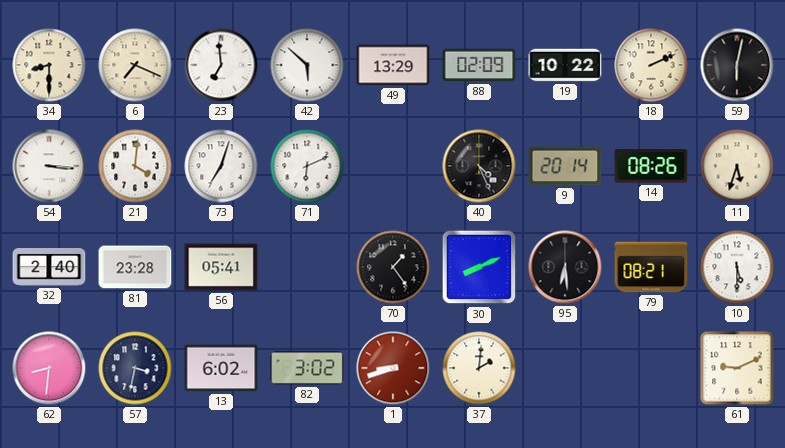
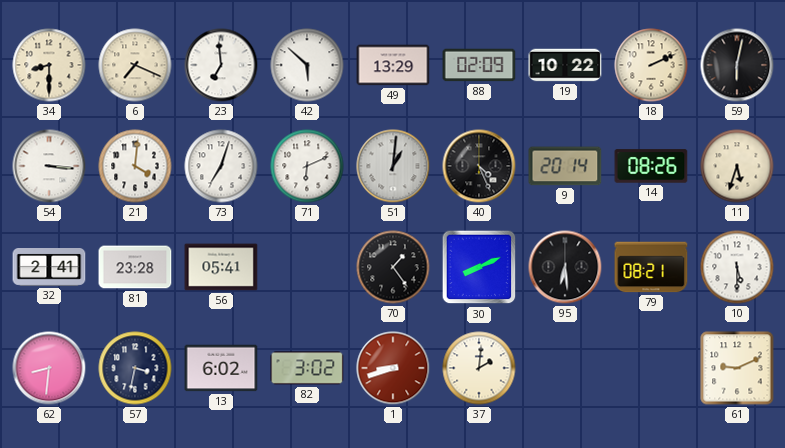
51: none -> 1:01
32: 2:40 -> 2:41
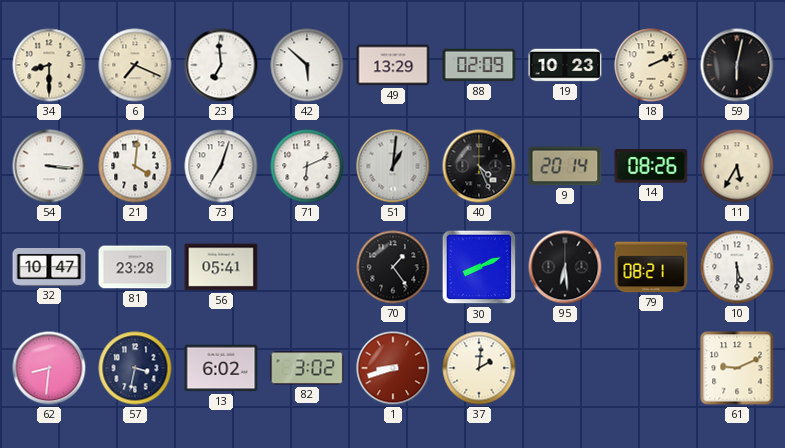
19: 10:22 -> 10:23
11: 5:33 -> 5:35
32: 2:41 -> 10:47
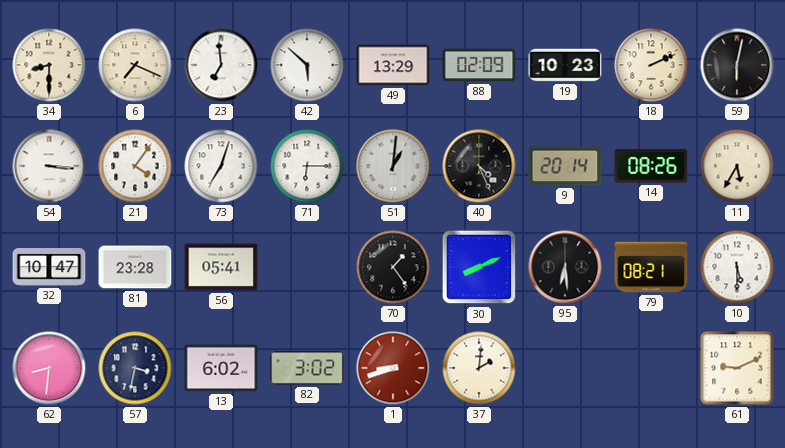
21: 4:01 -> 4:06
71: 6:11 -> 6:15
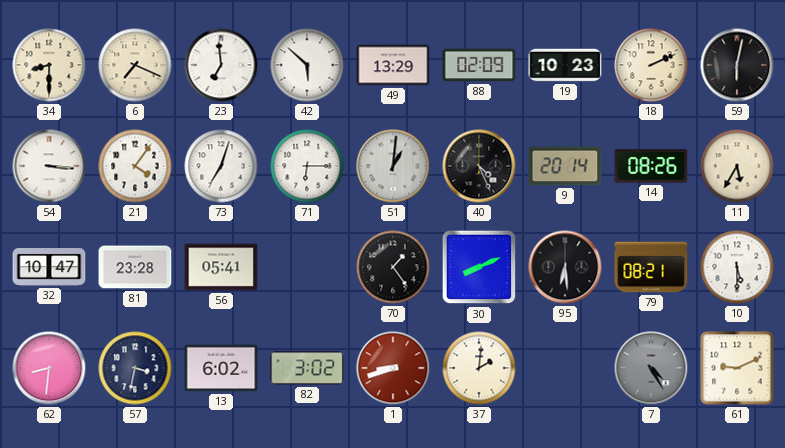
7: none -> 4:25
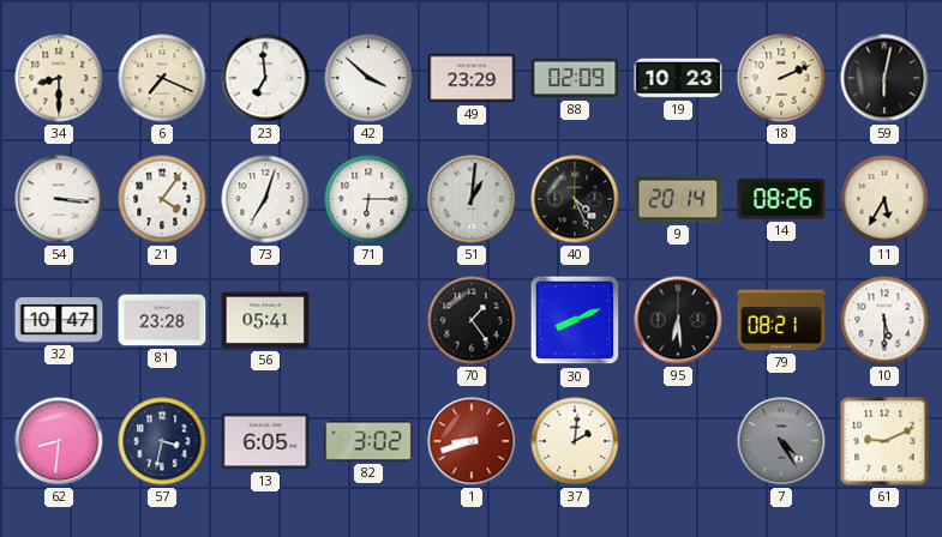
42: 5:52 -> 3:52
49: 13:29 -> 23:29
13: 6:02 -> 6:05
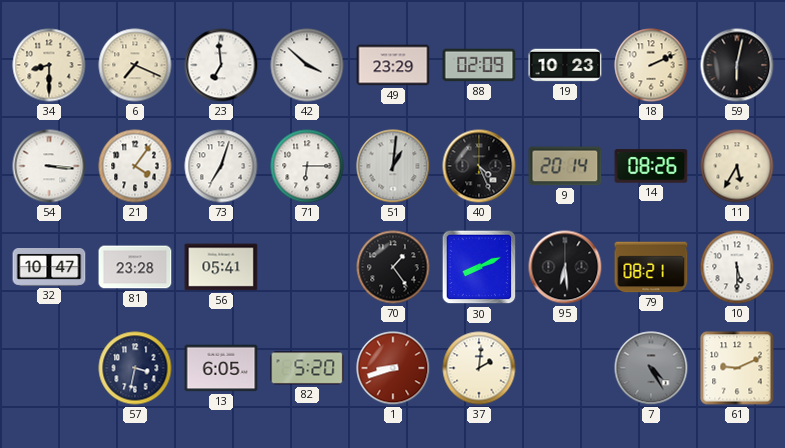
62: 8:31 -> none
82: 3:02 -> 5:20
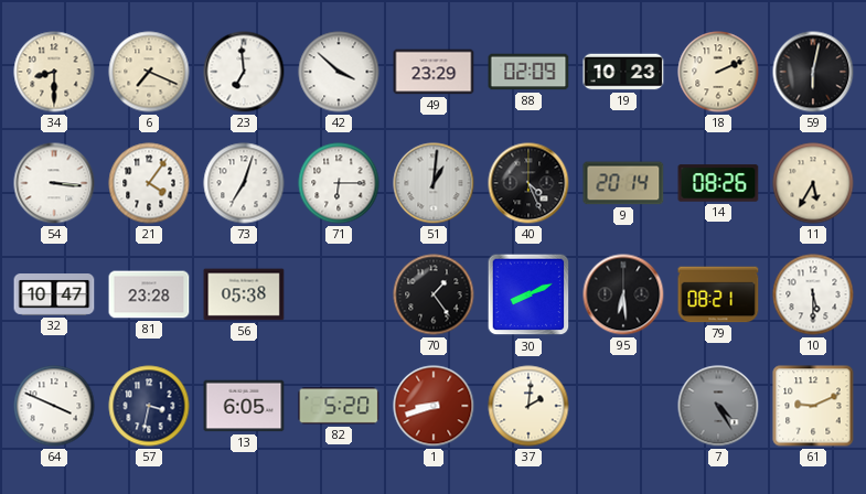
56: 05:41 -> 05:38
64: none -> 3:49
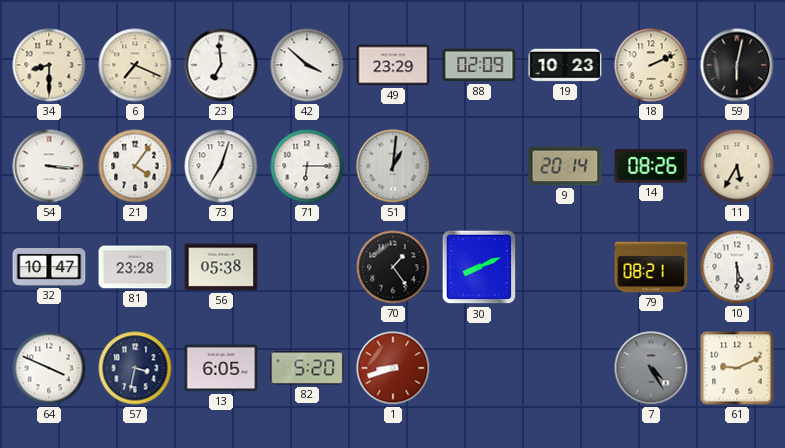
40: 4:26 -> none
95: 6:29 -> none
37: 2:01 -> none
